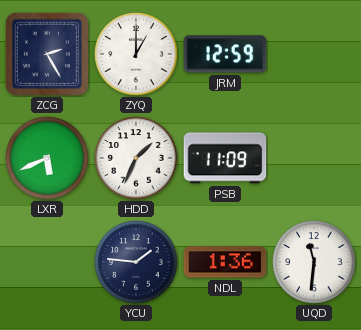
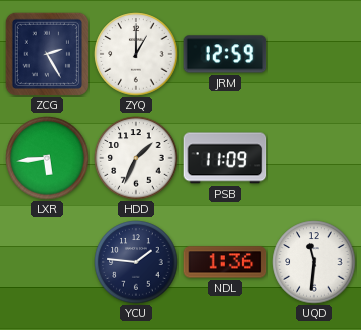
LXR: 5:41 -> 5:44
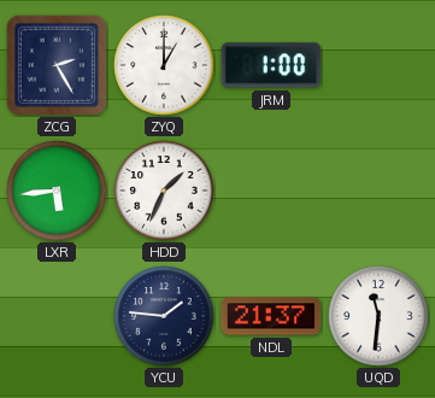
JRM: 12:59 -> 1:00
PSB: 11:09 -> none
NDL: 1:36 -> 21:37
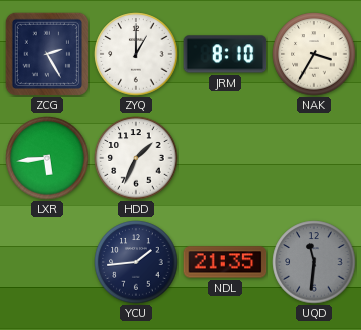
JRM: 1:00 -> 8:10
NAK: none -> 3:35
YCU: 1:46 -> 1:44
NDL: 21:37 -> 21:35
UQD dial: white -> grey
